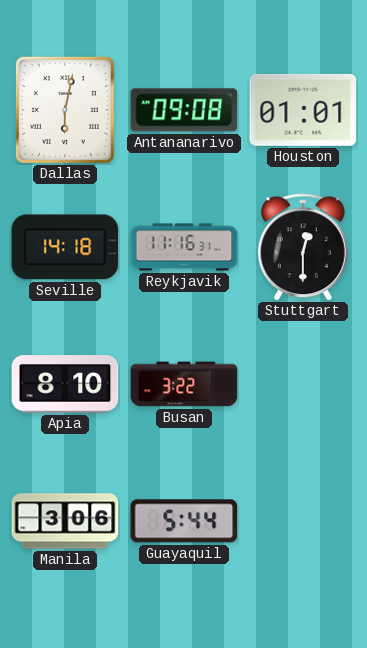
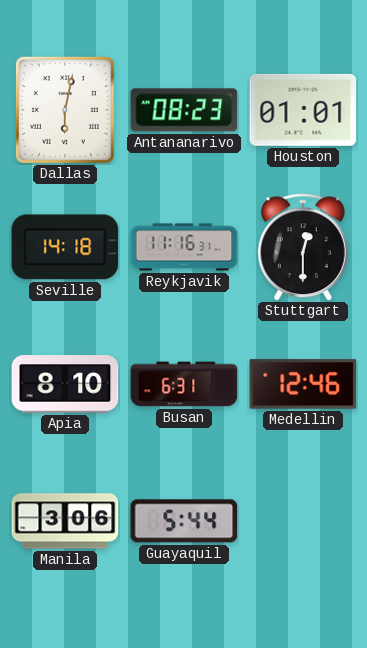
Antananarivo: 09:08 -> 08:23
Busan: 3:22 -> 6:31
Medellin: none -> 12:46
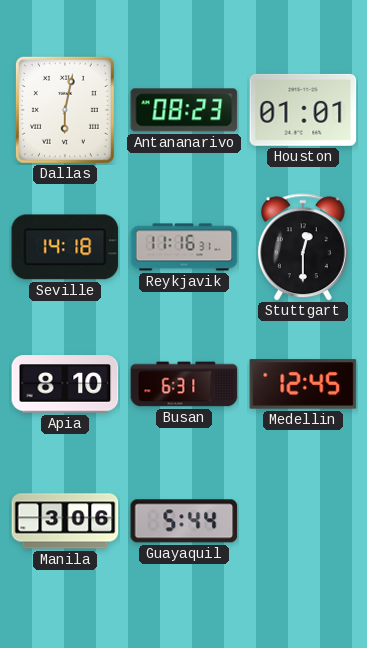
Medellin: 12:46 -> 12:45
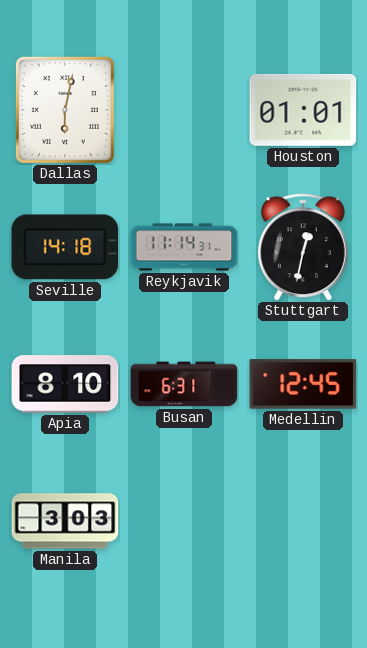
Antananarivo: 08:23 -> none
Reykjavik: 11:16 -> 11:14
Stuttgart: 12:30 -> 12:32
Manila: 3:06 -> 3:03
Guayaquil: 5:44 -> none
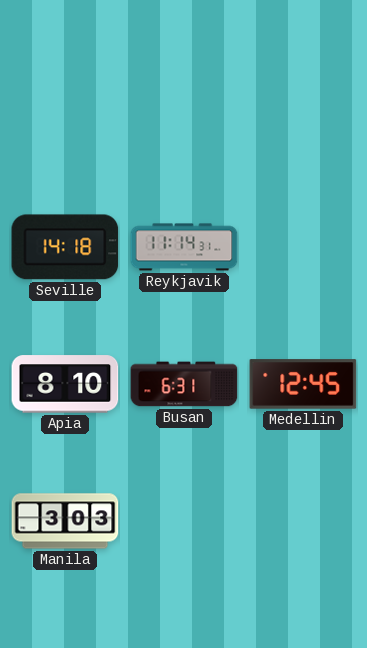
Dallas: 6:02 -> none
Houston: 01:01 -> none
Stuttgart: 12:32 -> none
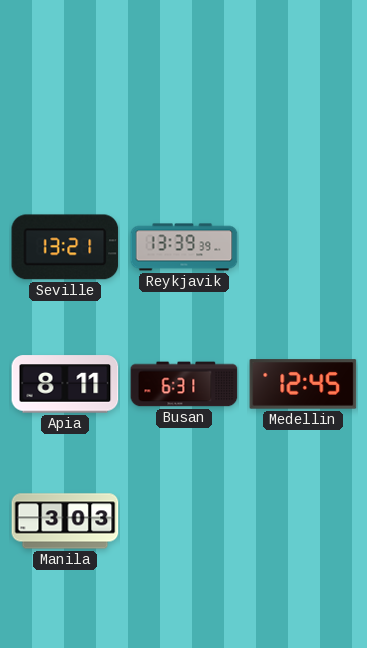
Seville: 14:18 -> 13:21
Reykjavik: 11:14 -> 13:39
Apia: 8:10 -> 8:11
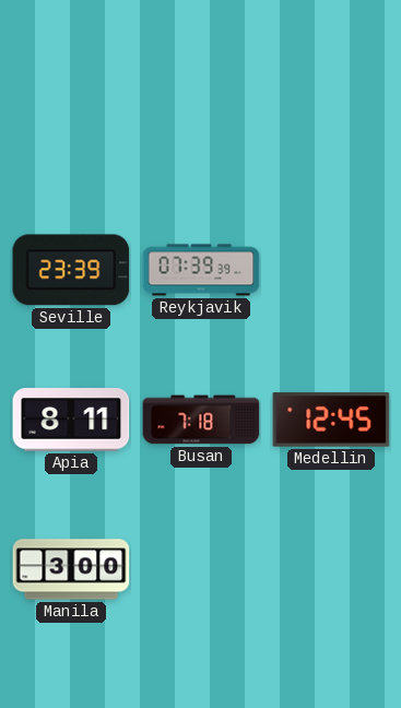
Seville: 13:21 -> 23:39
Reykjavik: 13:39 -> 07:39
Busan: 6:31 -> 7:18
Manila: 3:03 -> 3:00
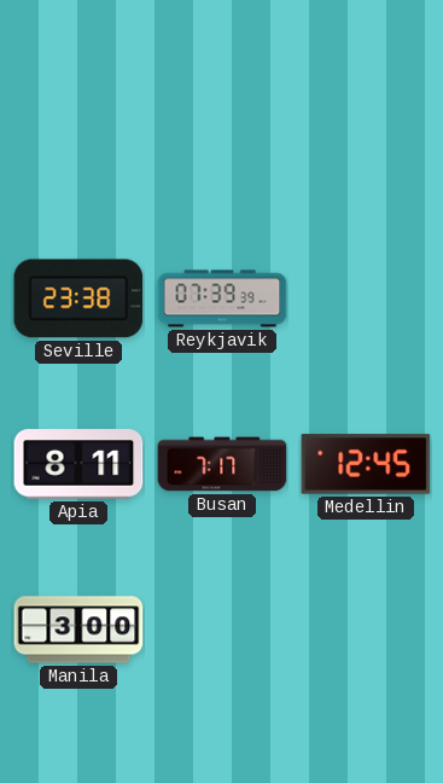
Seville: 23:39 -> 23:38
Busan: 7:18 -> 7:17
